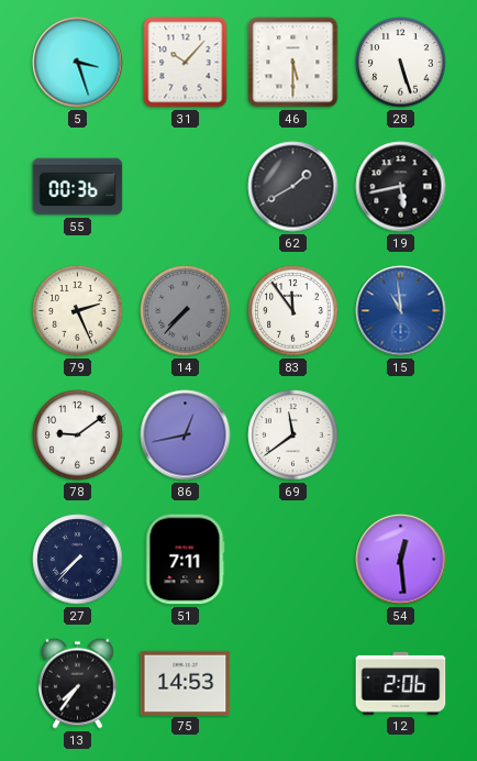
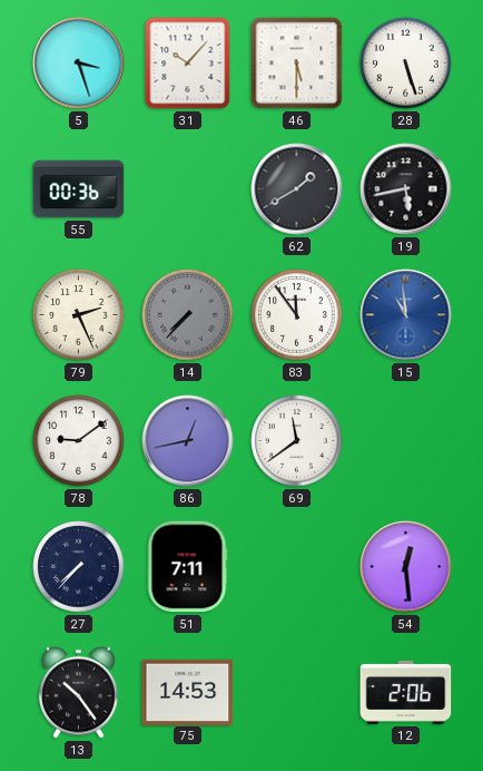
13: 7:36 -> 10:24
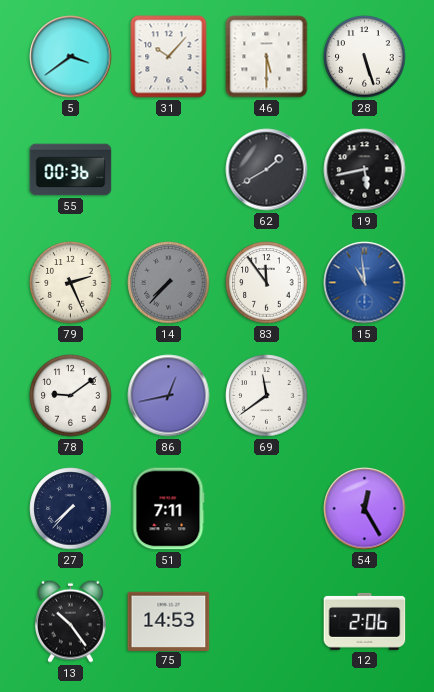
5: 3:27 -> 3:39
54: 12:29 -> 12:25
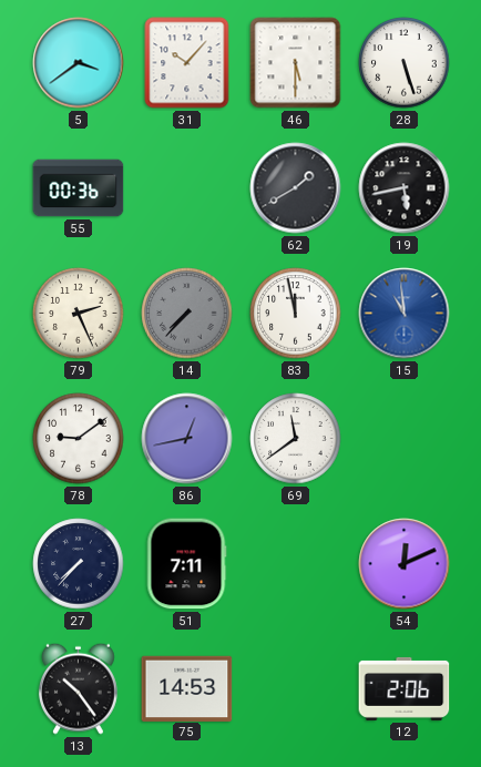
83: 11:54 -> 11:58
54: 12:25 -> 12:11
